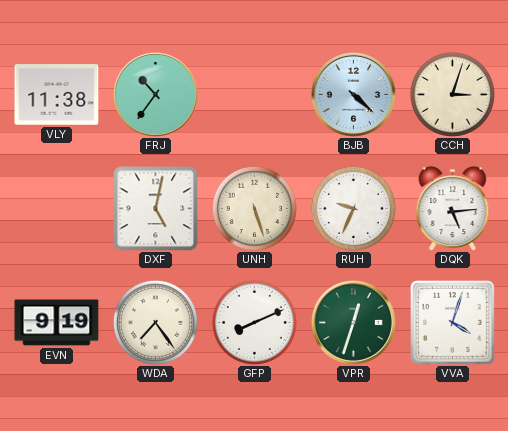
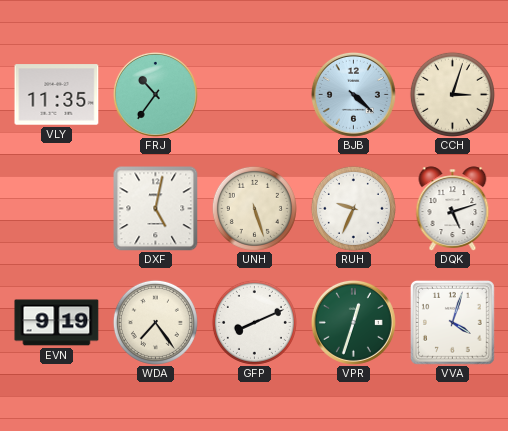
VLY: 11:38 -> 11:35
DQK: 5:14 -> 5:12
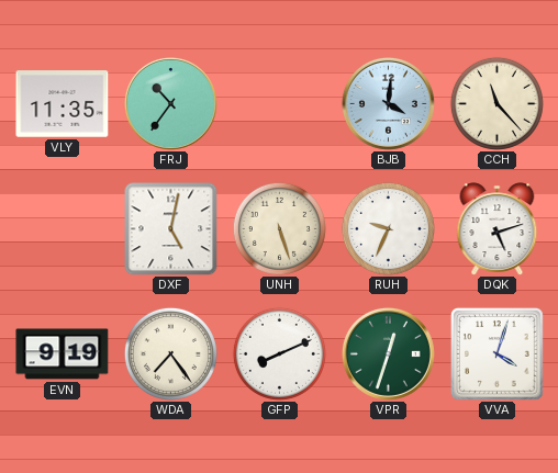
BJB: 4:22 -> 4:01
CCH: 3:03 -> 11:23
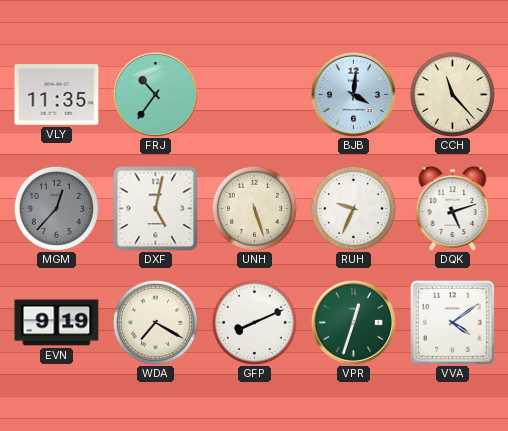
MGM: none -> 12:37
WDA: 7:24 -> 7:20
VVA: 4:03 -> 4:09
